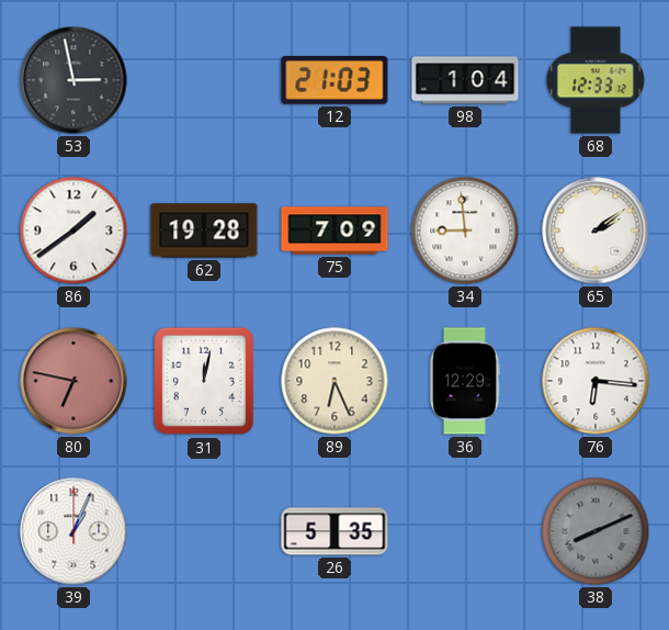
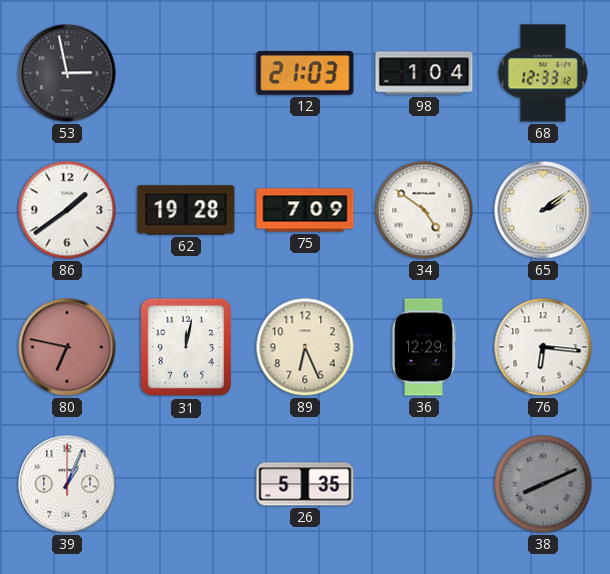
34: 8:59 -> 4:51
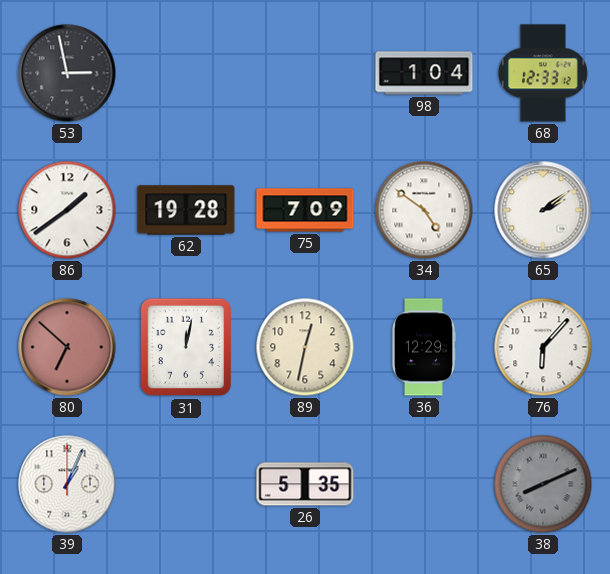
12: 21:03 -> none
80: 6:47 -> 6:52
89: 6:26 -> 12:32
76: 6:16 -> 6:07
